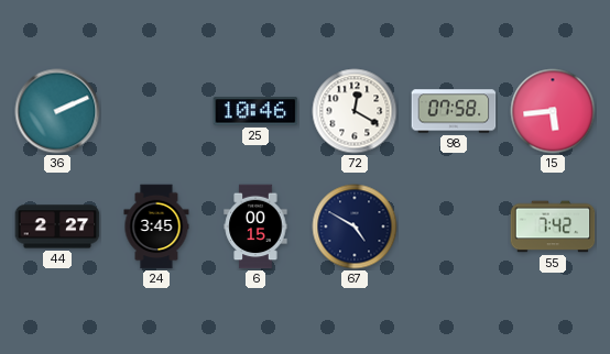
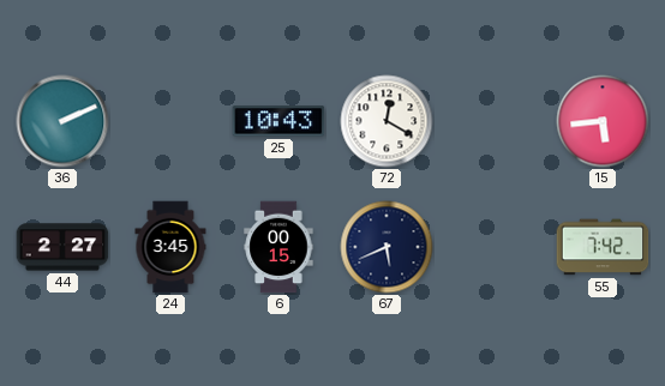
25: 10:46 -> 10:43
98: 07:58 -> none
67: 4:50 -> 5:41
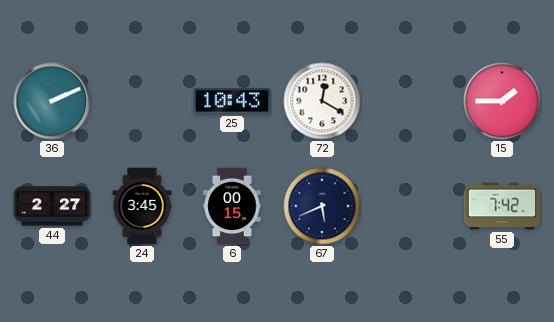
15: 5:44 -> 1:45
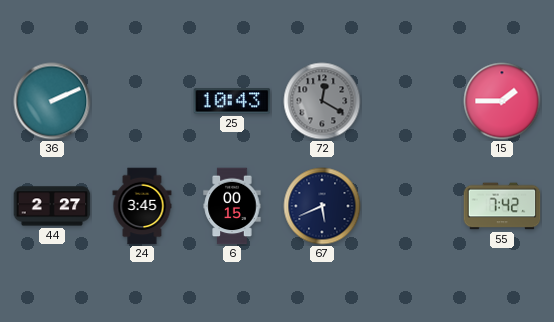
72 dial: white -> grey
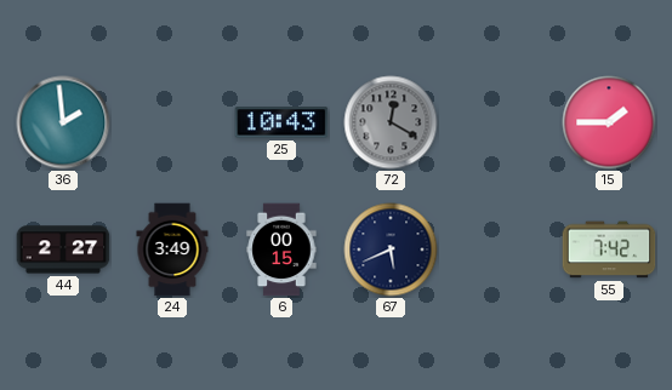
36: 2:11 -> 1:59
24: 3:45 -> 3:49
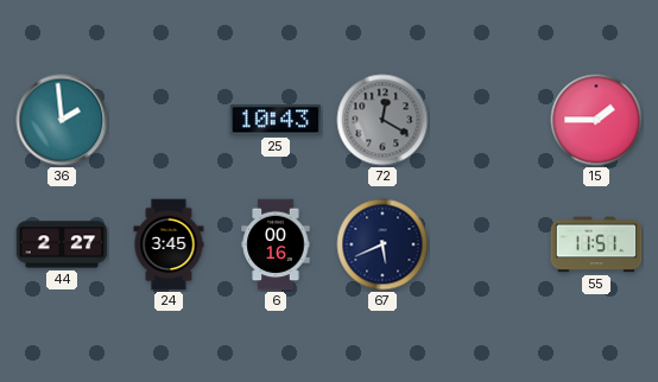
24: 3:49 -> 3:45
6: 00:15 -> 00:16
55: 7:42 -> 11:51
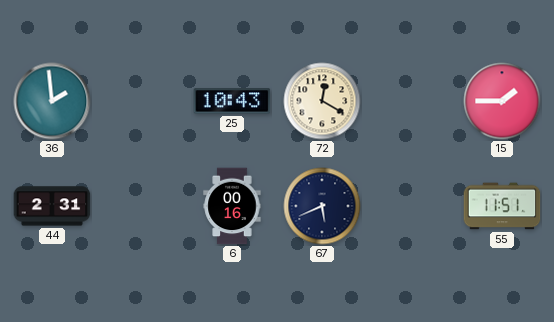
72 dial: grey -> cream
44: 2:27 -> 2:31
24: 3:45 -> none
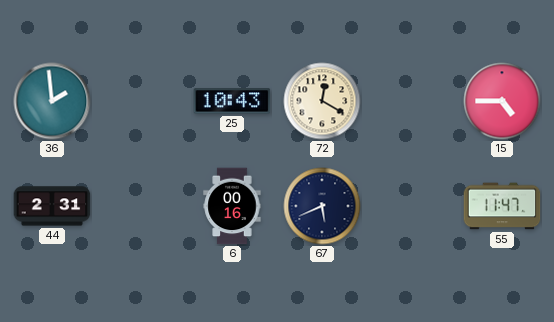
15: 1:45 -> 4:45
55: 11:51 -> 11:47
